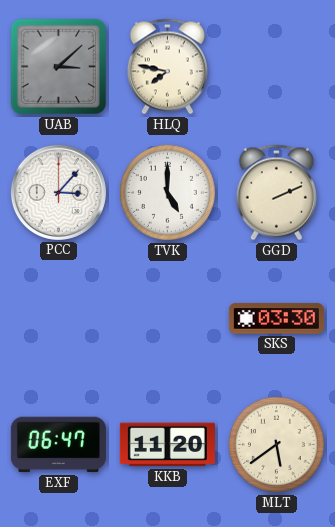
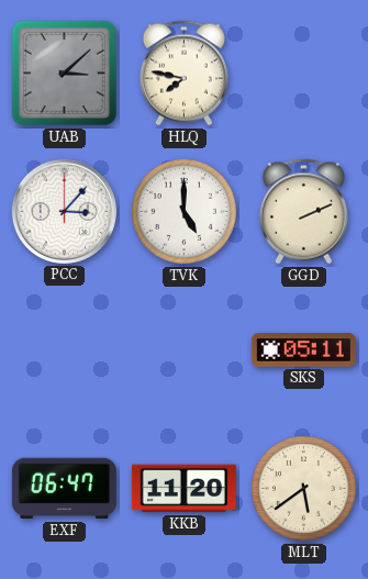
SKS: 03:30 -> 05:11
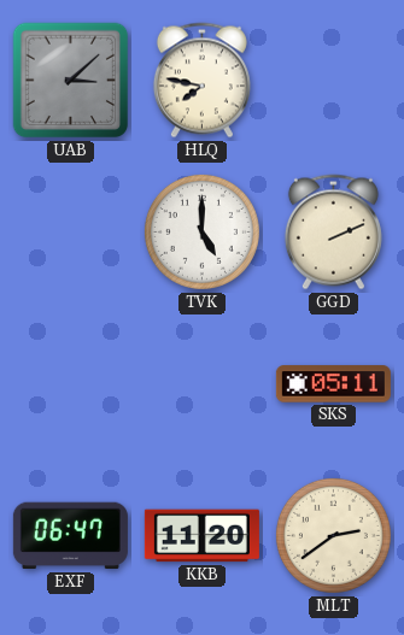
PCC: 3:07 -> none
MLT: 5:39 -> 2:39
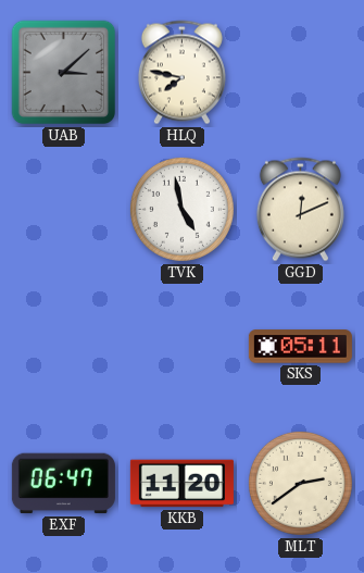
TVK: 5:00 -> 4:58
GGD: 2:11 -> 12:11
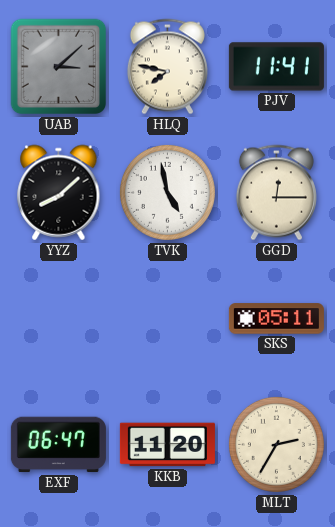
PJV: none -> 11:41
YYZ: none -> 8:08
GGD: 12:11 -> 12:15
MLT: 2:39 -> 2:35
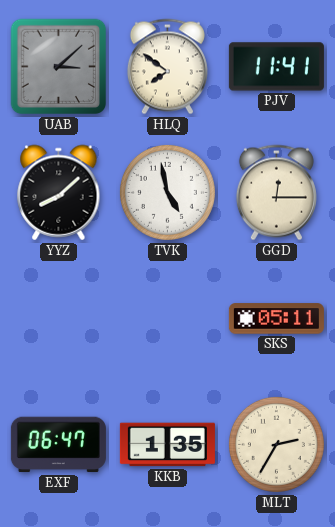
HLQ: 7:47 -> 7:51
KKB: 11:20 -> 1:35
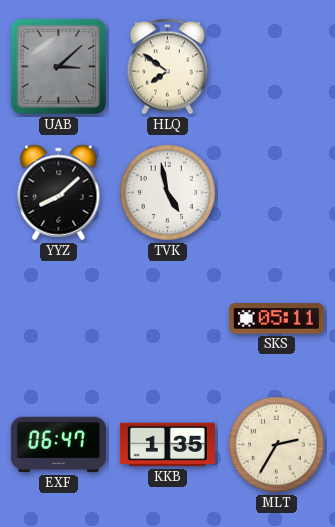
PJV: 11:41 -> none
GGD: 12:15 -> none
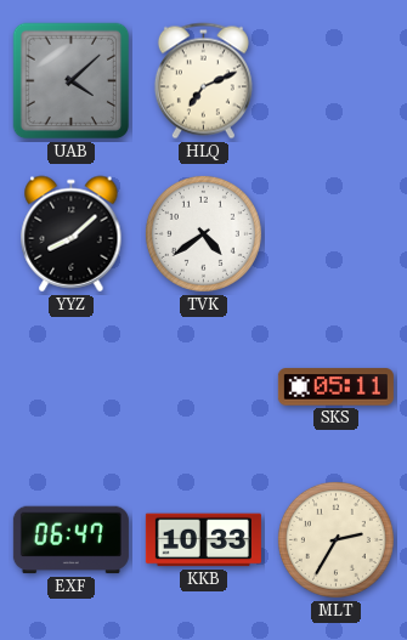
UAB: 3:08 -> 4:08
HLQ: 7:51 -> 7:11
TVK: 4:58 -> 4:39
KKB: 1:35 -> 10:33
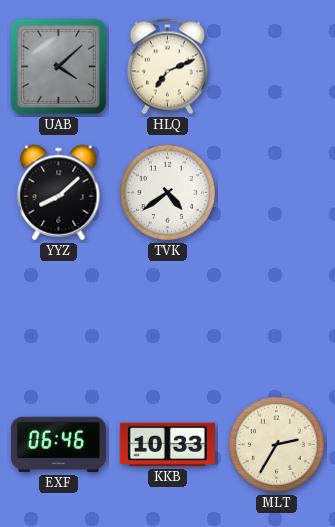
SKS: 05:11 -> none
EXF: 06:47 -> 06:46
